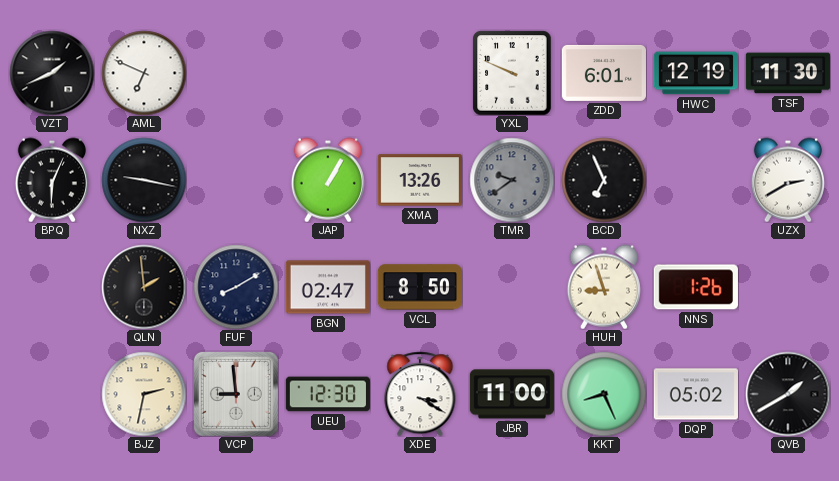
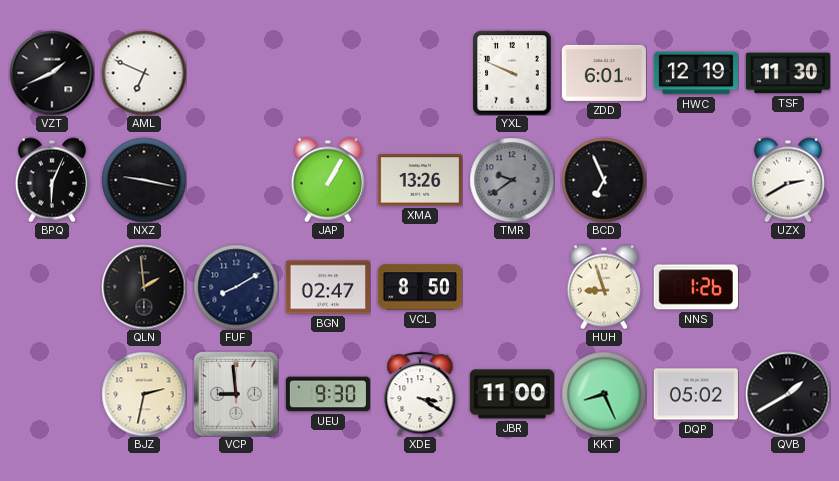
UEU: 12:30 -> 9:30
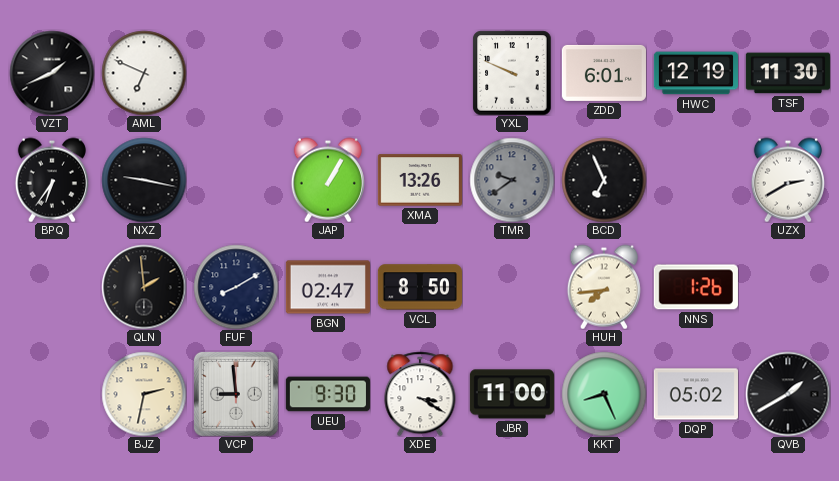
BPQ: 6:04 -> 6:36
HUH: 8:57 -> 7:44
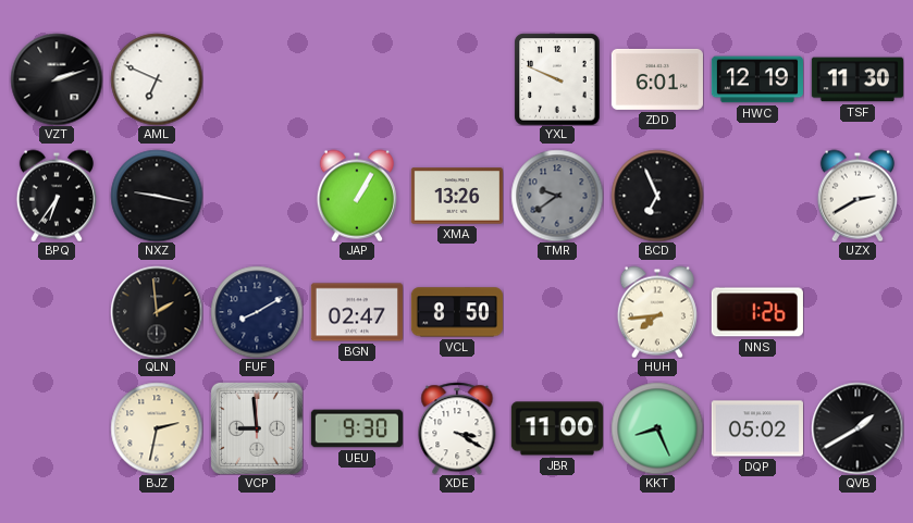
VZT: 1:41 -> 2:12
